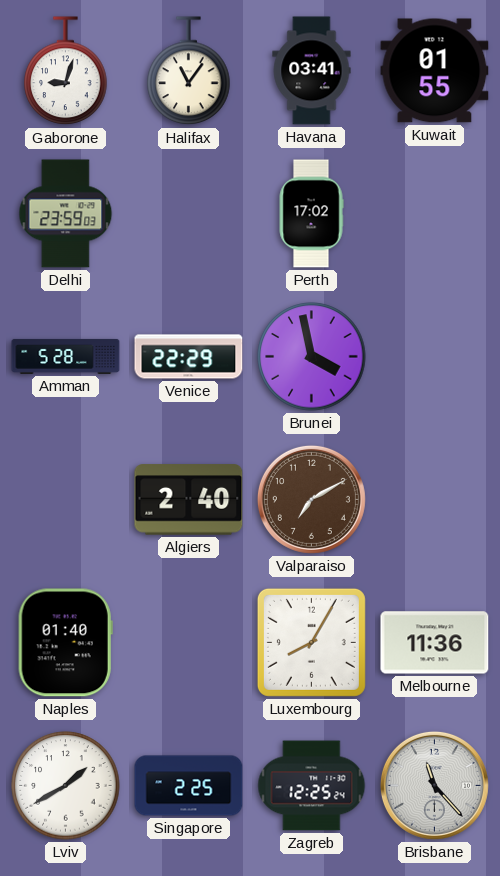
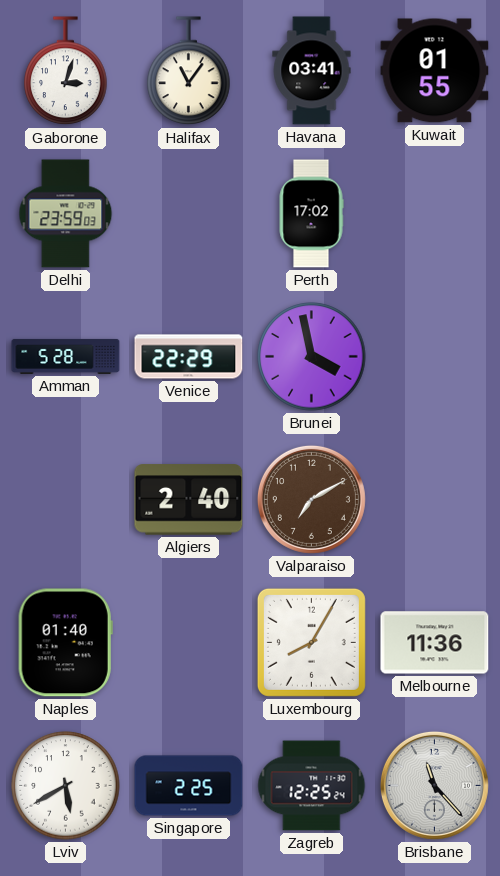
Gaborone: 9:03 -> 3:03
Lviv: 1:40 -> 5:40
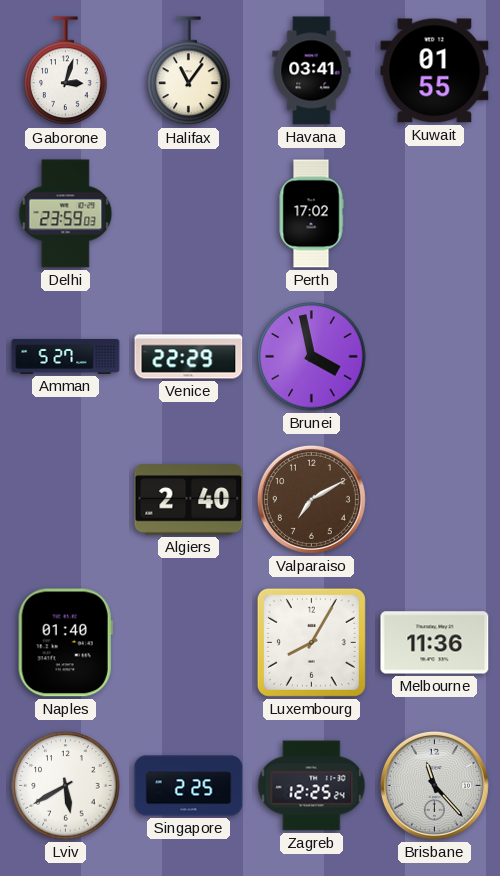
Amman: 5:28 -> 5:27
